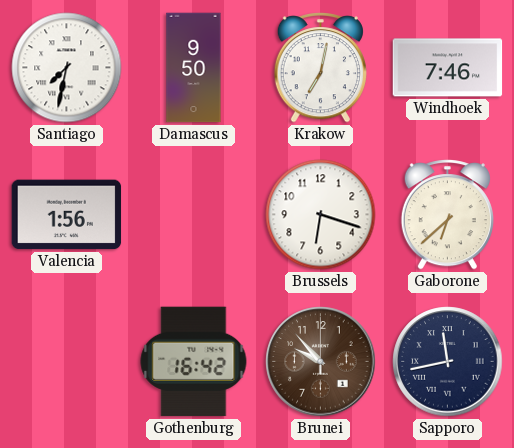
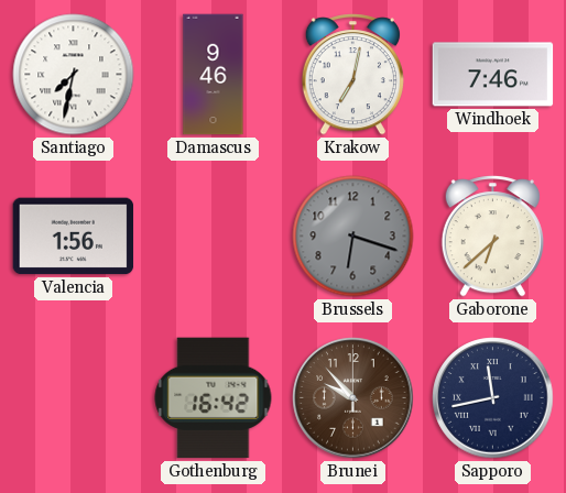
Damascus: 9:50 -> 9:46
Brussels dial: white -> grey
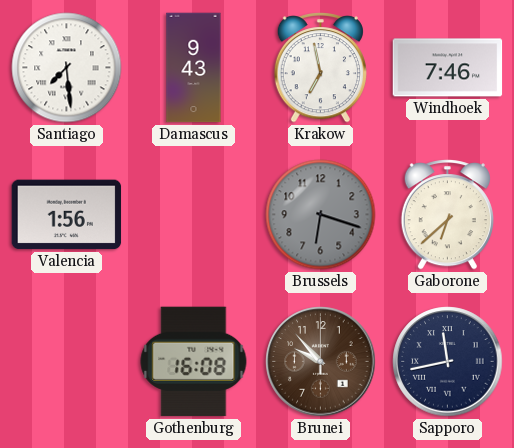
Santiago: 7:32 -> 7:29
Damascus: 9:46 -> 9:43
Krakow: 7:02 -> 6:58
Gothenburg: 16:42 -> 16:08
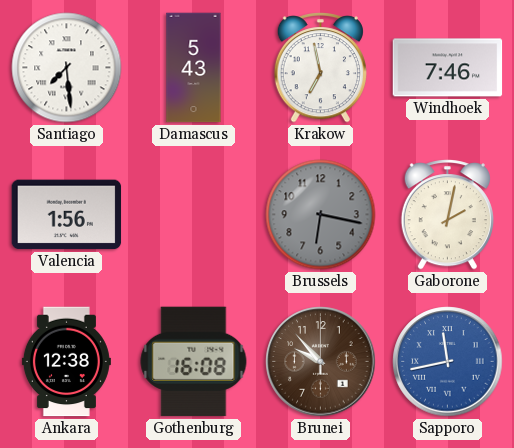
Damascus: 9:43 -> 5:43
Brussels: 6:18 -> 6:17
Gaborone: 6:38 -> 2:02
Ankara: none -> 12:38
Sapporo dial: navy -> blue
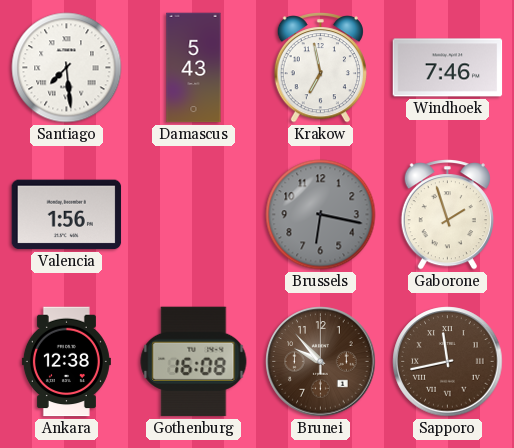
Gaborone: 2:02 -> 1:57
Sapporo dial: blue -> brown
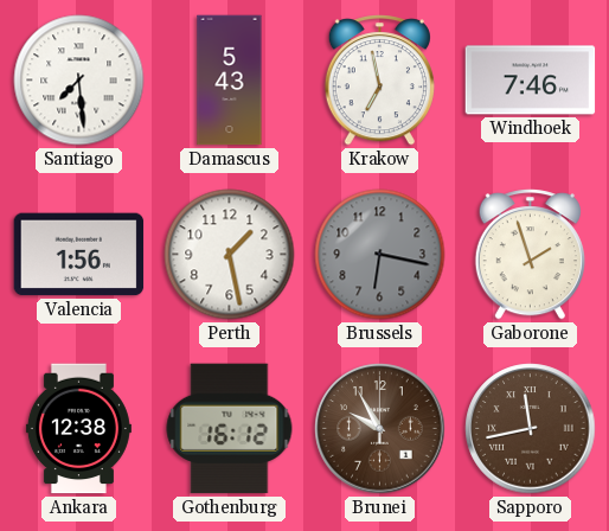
Perth: none -> 1:28
Gothenburg: 16:08 -> 16:12
Brunei: 9:53 -> 9:55
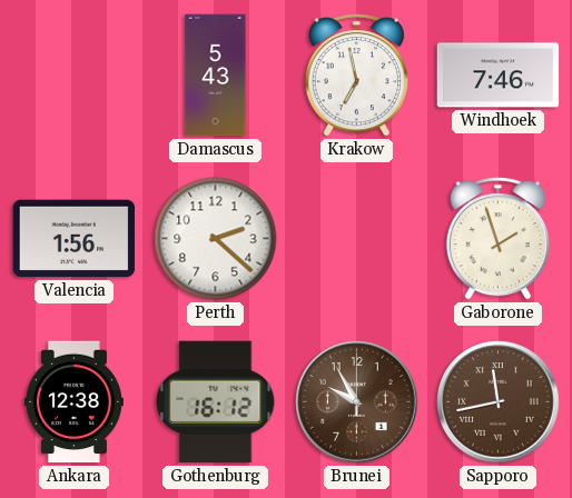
Santiago: 7:29 -> none
Perth: 1:28 -> 2:22
Brussels: 6:17 -> none
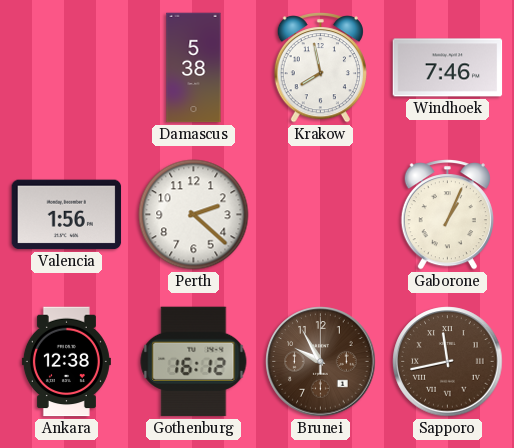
Damascus: 5:43 -> 5:38
Krakow: 6:58 -> 7:58
Gaborone: 1:57 -> 1:04
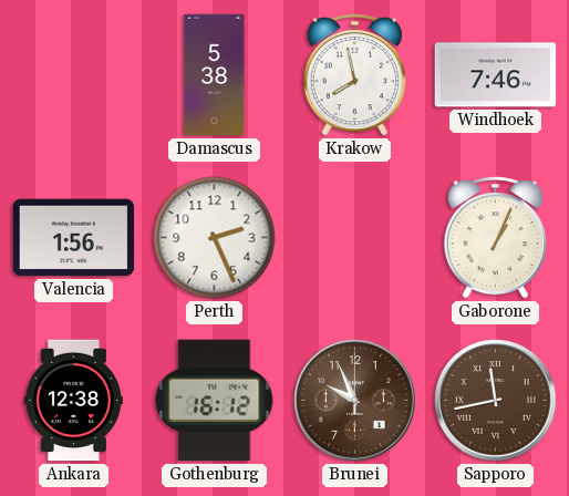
Perth: 2:22 -> 2:26
Brunei: 9:55 -> 9:56
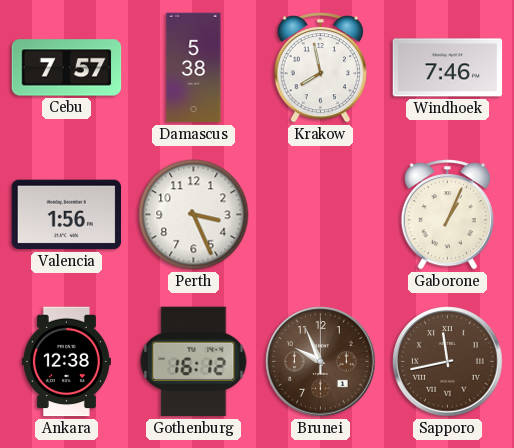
Cebu: none -> 7:57
Perth: 2:26 -> 3:26
